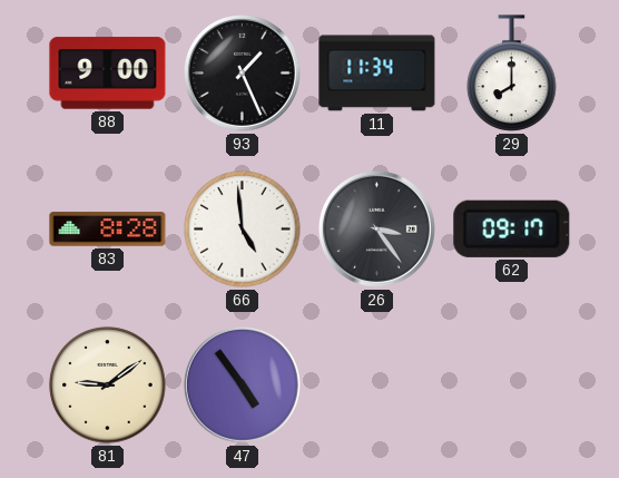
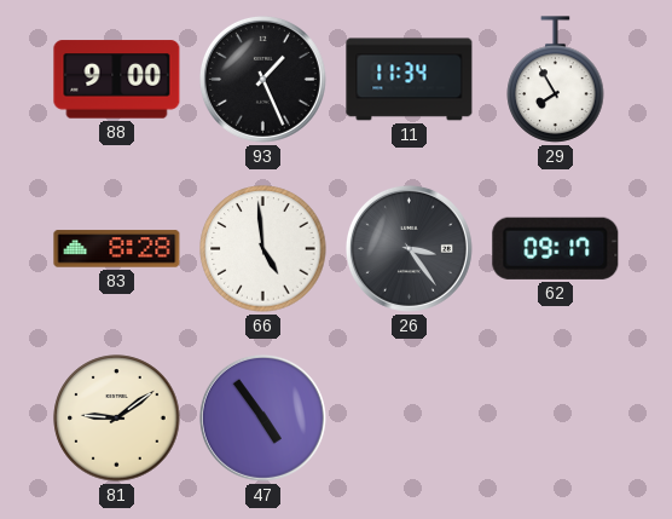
29: 8:00 -> 7:55
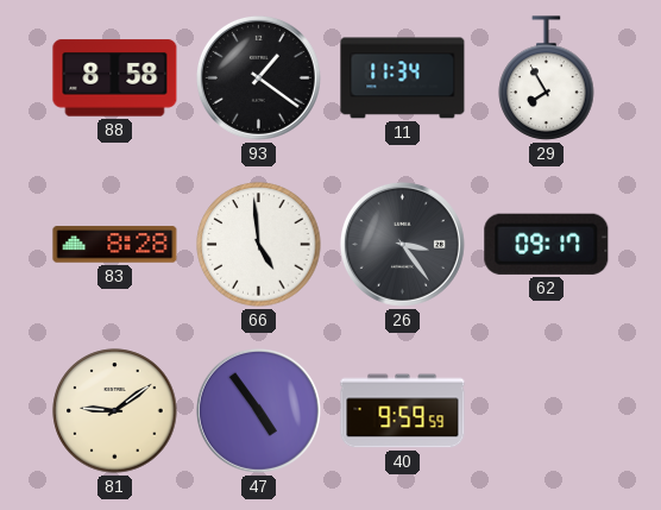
88: 9:00 -> 8:58
93: 1:26 -> 1:21
40: none -> 9:59
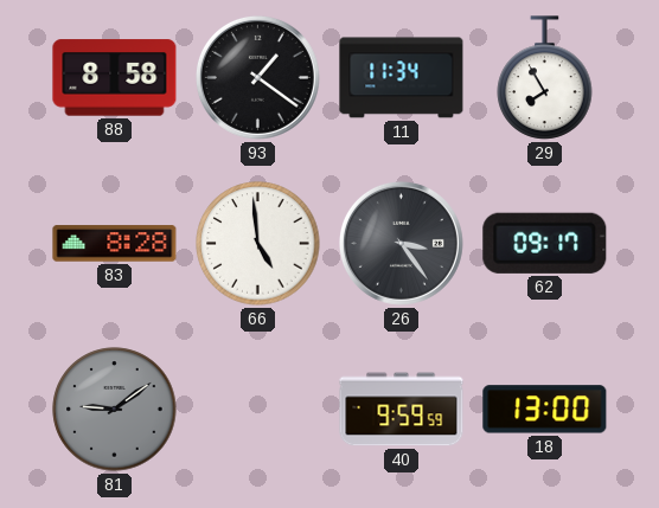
81 dial: cream -> grey
47: 4:54 -> none
18: none -> 13:00
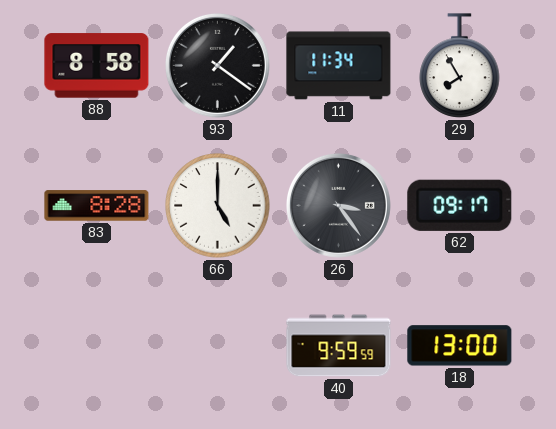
66: 4:59 -> 5:00
81: 9:09 -> none
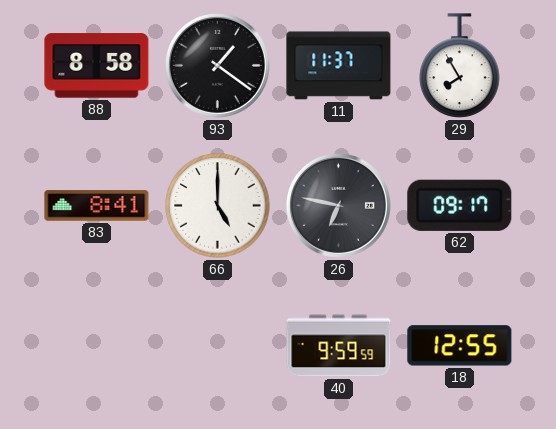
11: 11:34 -> 11:37
83: 8:28 -> 8:41
26: 3:24 -> 6:47
18: 13:00 -> 12:55
